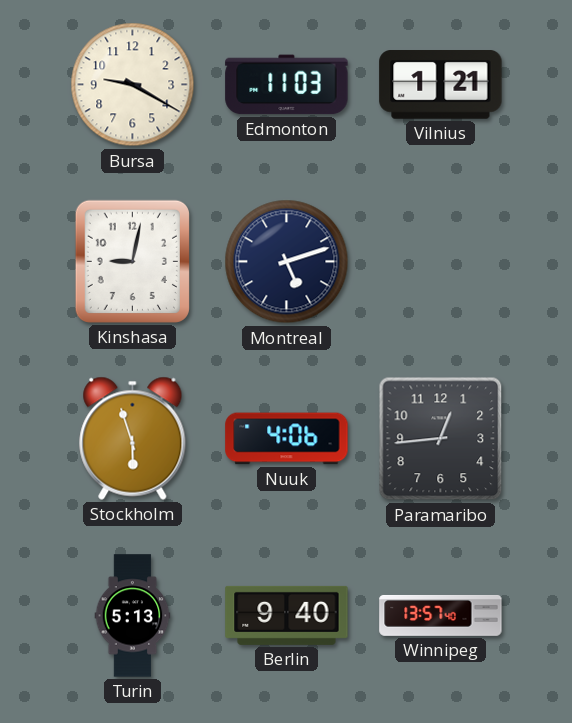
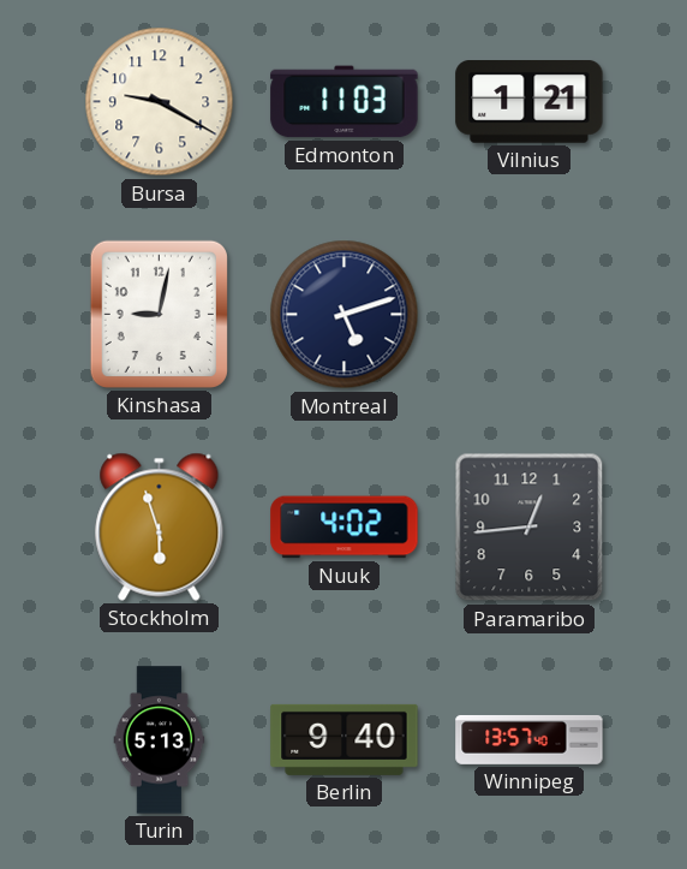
Nuuk: 4:06 -> 4:02
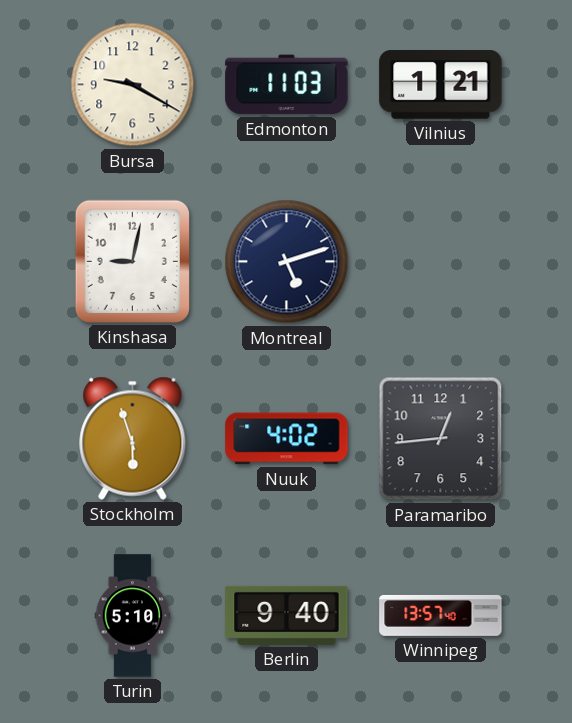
Turin: 5:13 -> 5:10
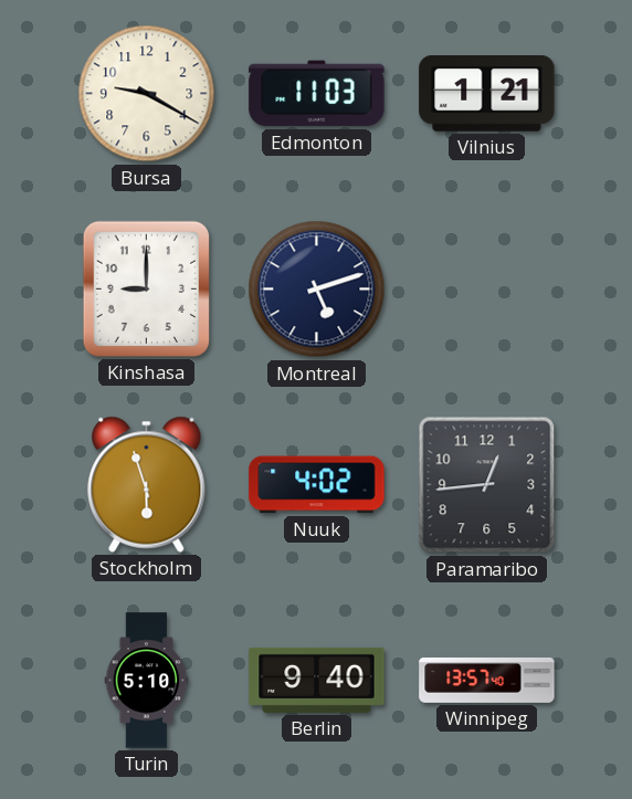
Kinshasa: 9:02 -> 9:00
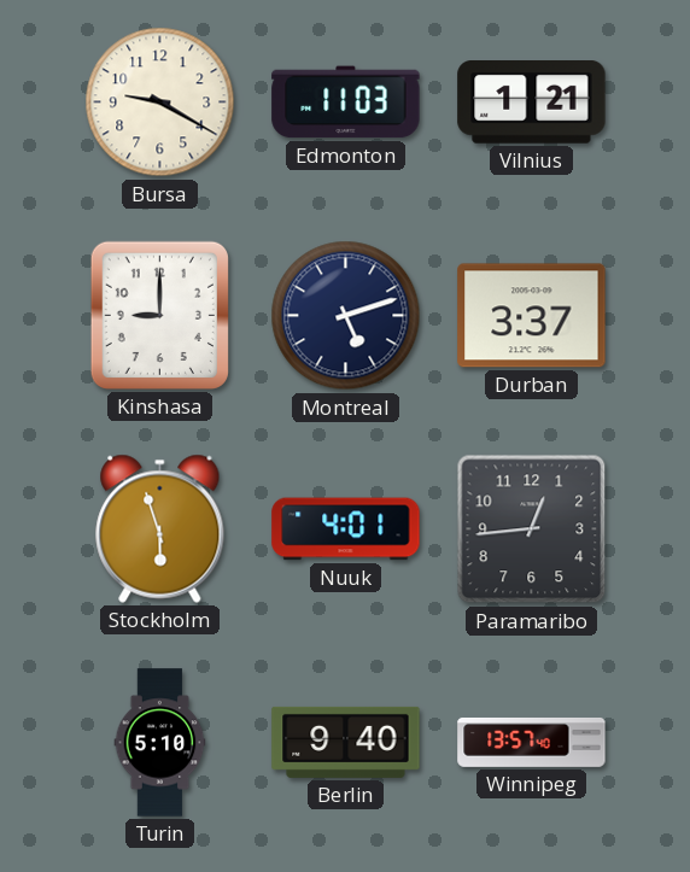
Durban: none -> 3:37
Nuuk: 4:02 -> 4:01
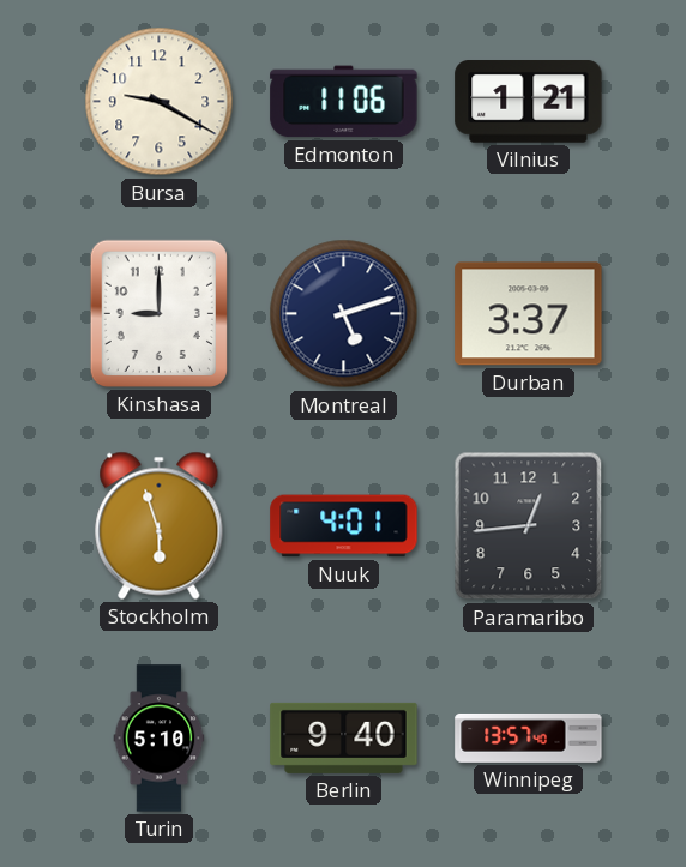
Edmonton: 11:03 -> 11:06
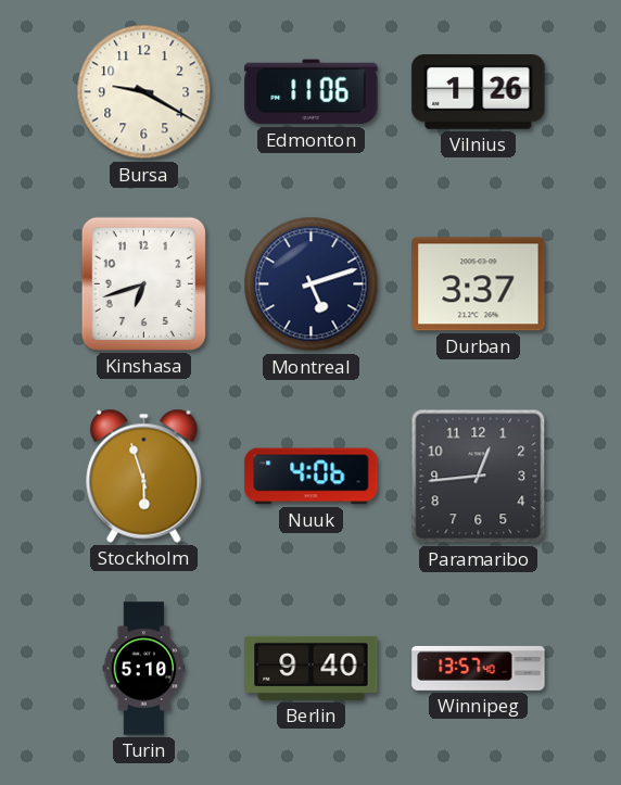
Vilnius: 1:21 -> 1:26
Kinshasa: 9:00 -> 6:42
Nuuk: 4:01 -> 4:06
